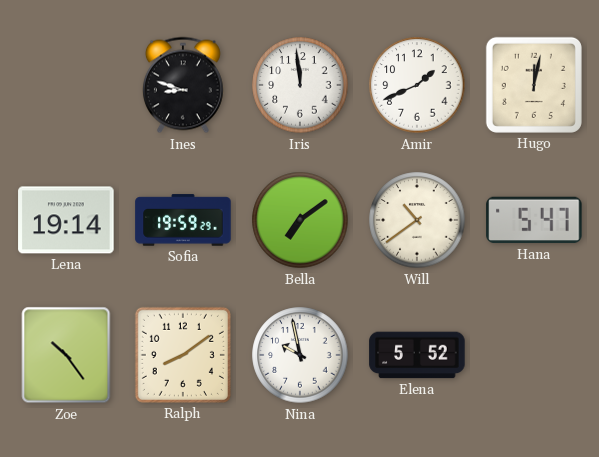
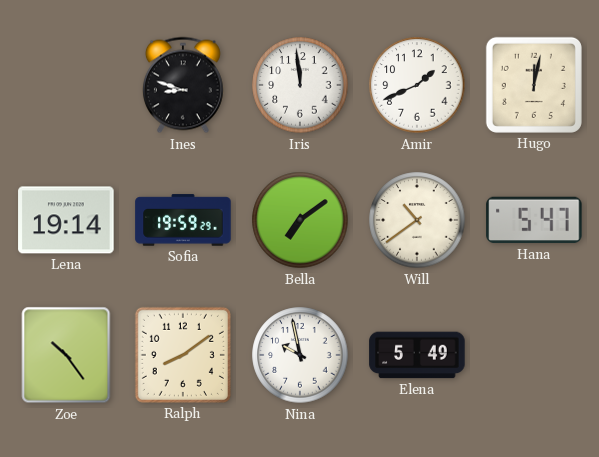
Elena: 5:52 -> 5:49
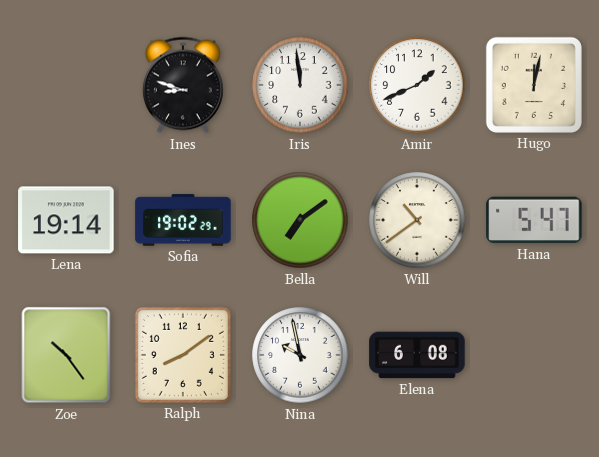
Sofia: 19:59 -> 19:02
Elena: 5:49 -> 6:08
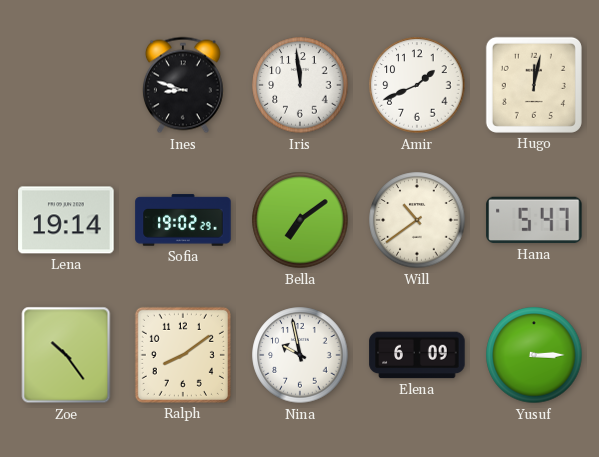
Elena: 6:08 -> 6:09
Yusuf: none -> 3:15
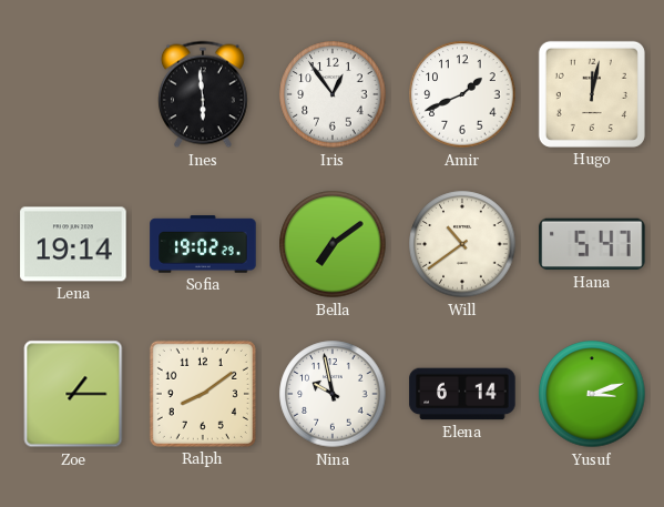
Ines: 8:48 -> 5:59
Iris: 11:59 -> 12:54
Zoe: 10:24 -> 1:15
Elena: 6:09 -> 6:14
Yusuf: 3:15 -> 3:12
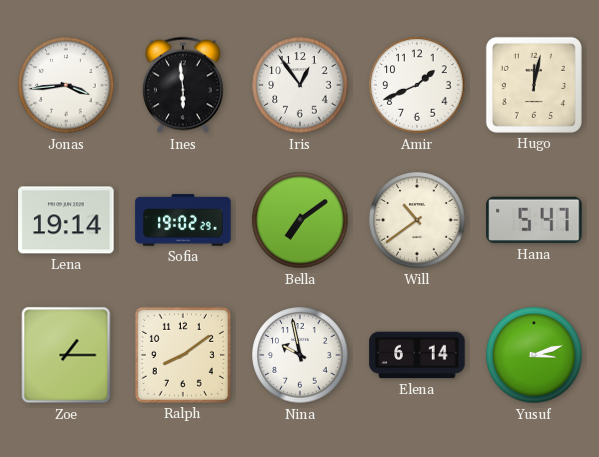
Jonas: none -> 3:44
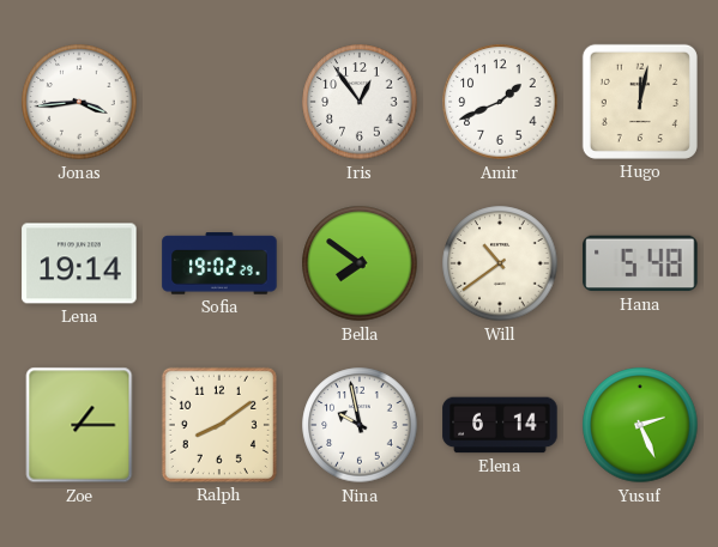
Ines: 5:59 -> none
Bella: 7:09 -> 7:51
Hana: 5:47 -> 5:48
Yusuf: 3:12 -> 2:26
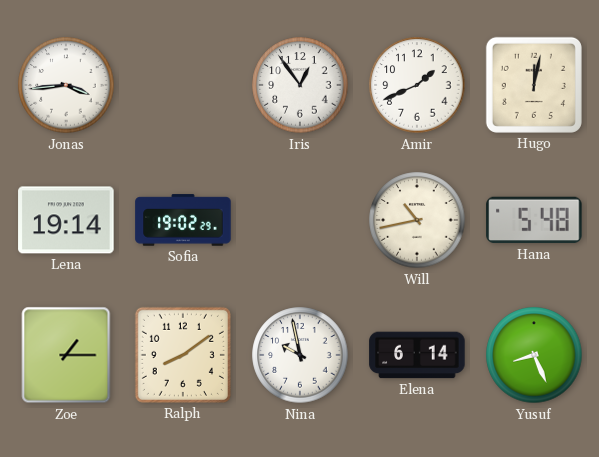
Bella: 7:51 -> none
Will: 10:39 -> 10:43
Yusuf: 2:26 -> 8:26
